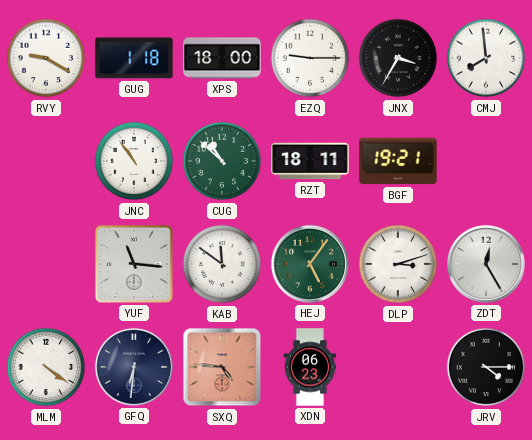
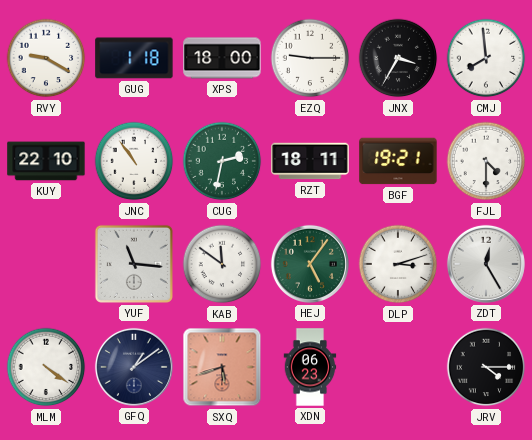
KUY: none -> 22:10
CUG: 10:52 -> 2:32
FJL: none -> 4:30
GFQ: 6:31 -> 1:09
SXQ: 4:46 -> 5:42
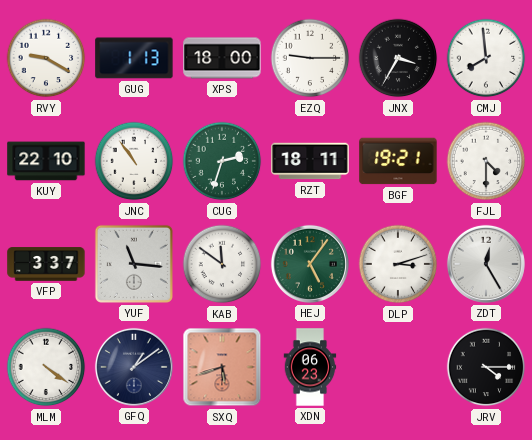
GUG: 1:18 -> 1:13
CUG: 2:32 -> 2:33
VFP: none -> 3:37
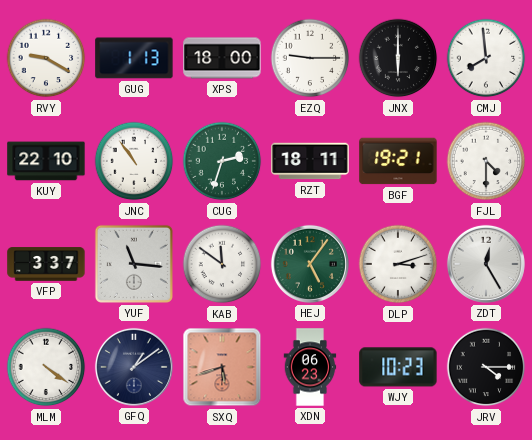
JNX: 3:35 -> 6:00
WJY: none -> 10:23
